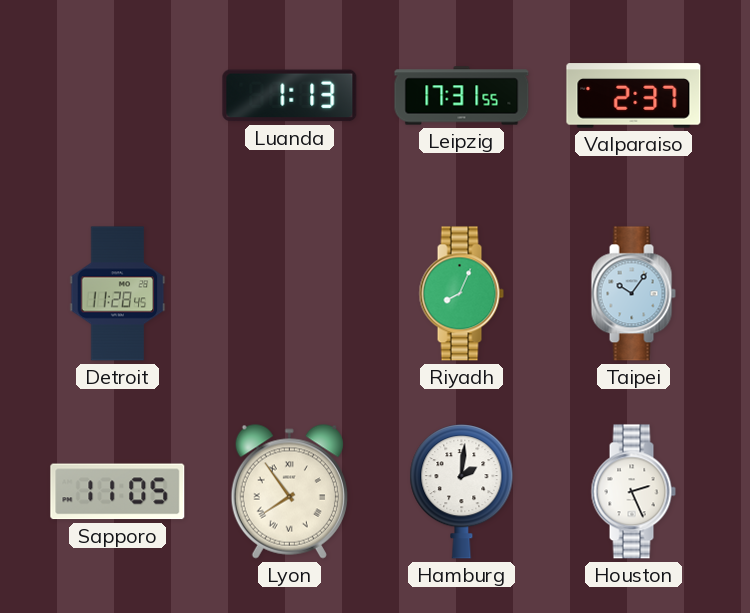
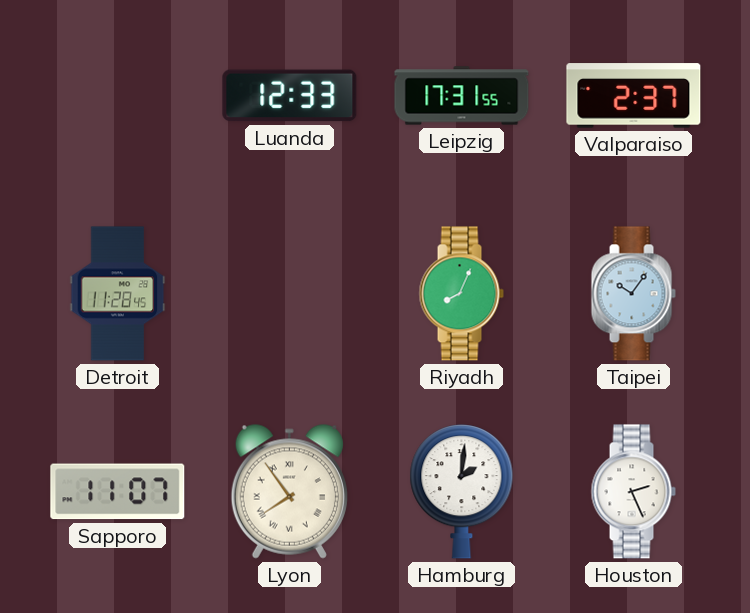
Luanda: 1:13 -> 12:33
Sapporo: 11:05 -> 11:07
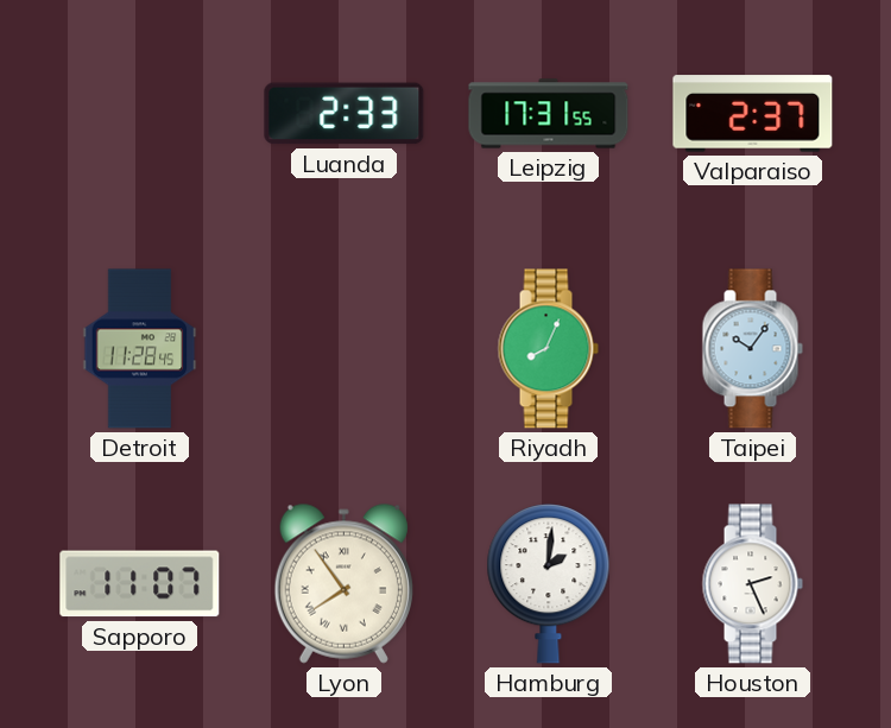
Luanda: 12:33 -> 2:33
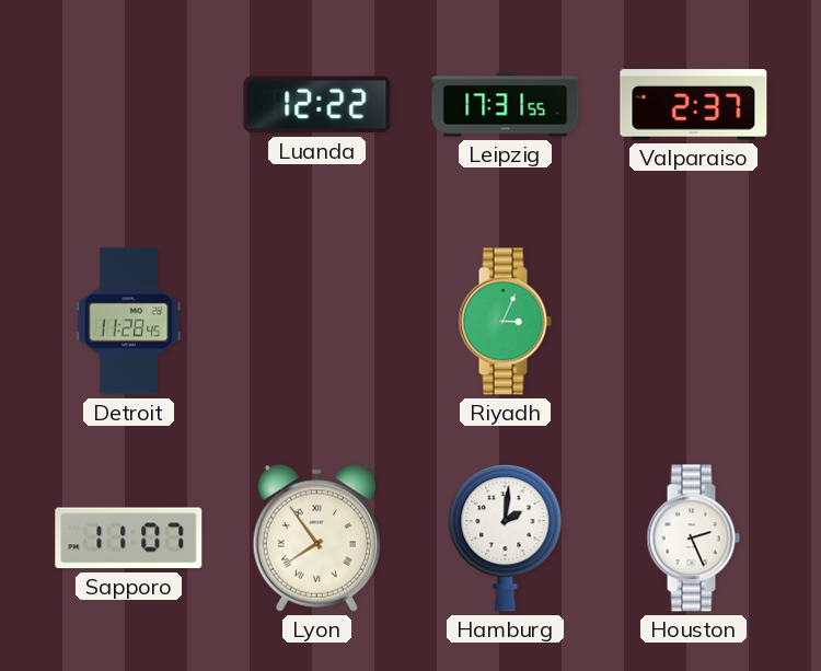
Luanda: 2:33 -> 12:22
Riyadh: 8:04 -> 3:04
Taipei: 10:06 -> none
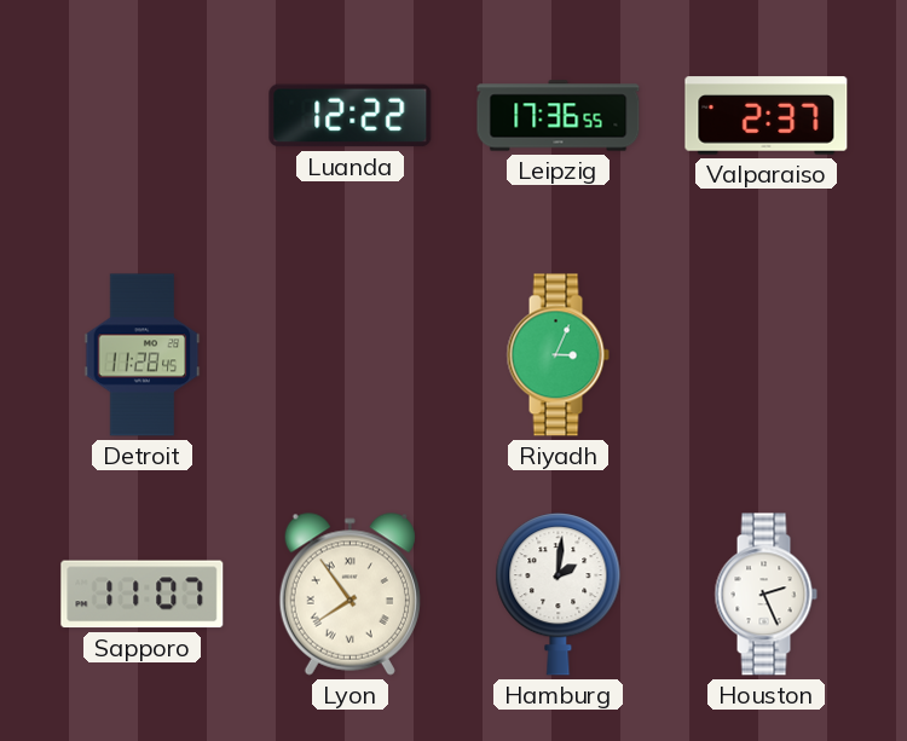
Leipzig: 17:31 -> 17:36
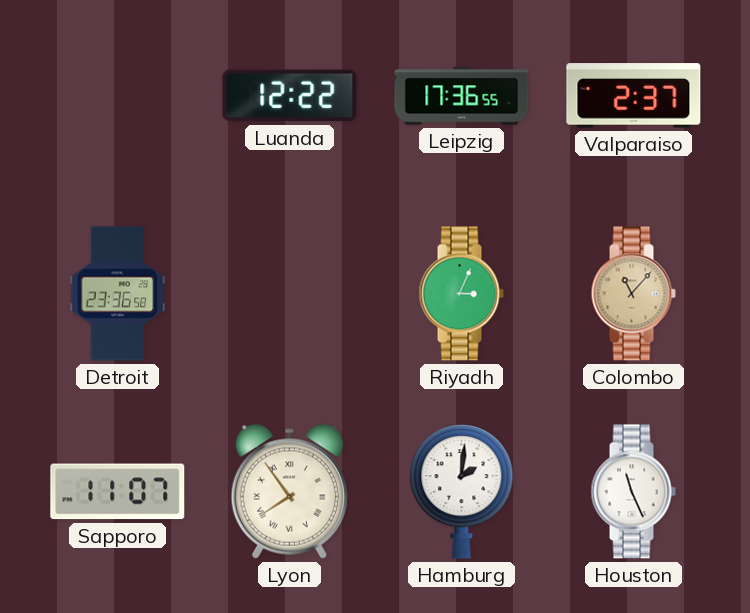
Detroit: 11:28 -> 23:36
Colombo: none -> 11:07
Houston: 2:26 -> 11:26
